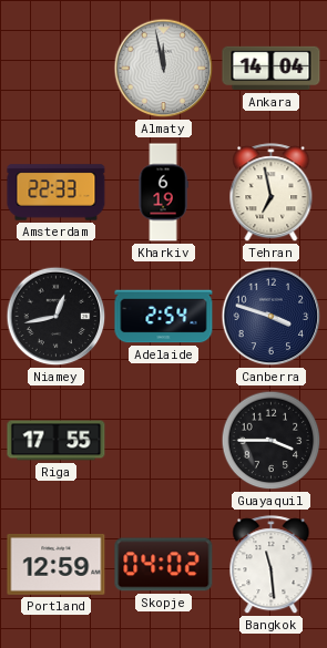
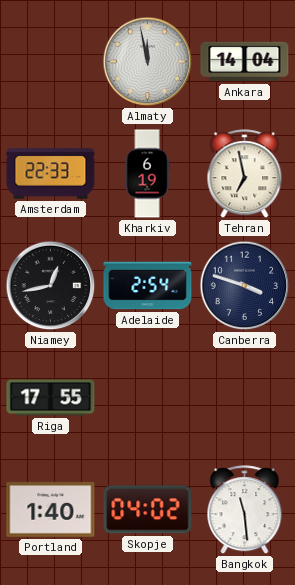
Guayaquil: 3:45 -> none
Portland: 12:59 -> 1:40
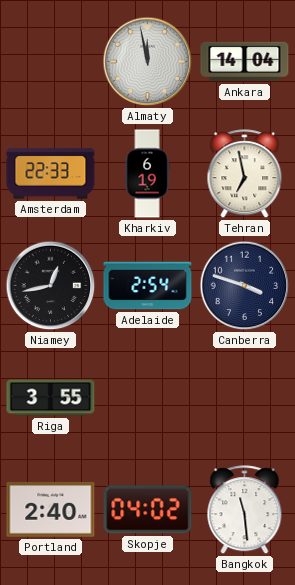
Riga: 17:55 -> 3:55
Portland: 1:40 -> 2:40
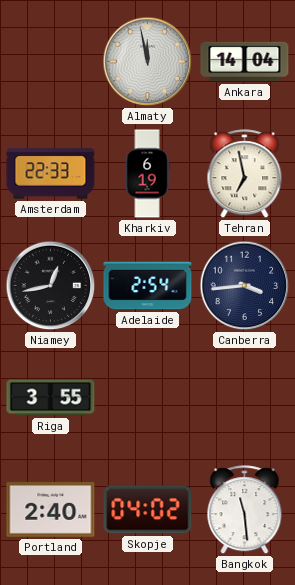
Canberra: 3:48 -> 3:44
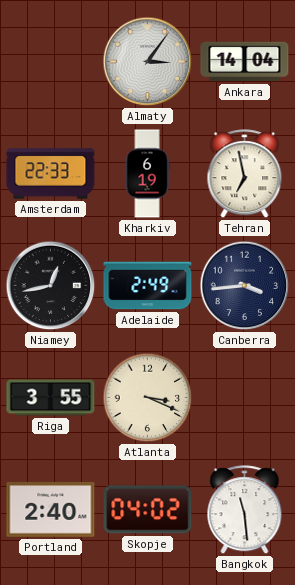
Almaty: 11:58 -> 3:06
Adelaide: 2:54 -> 2:49
Atlanta: none -> 3:19
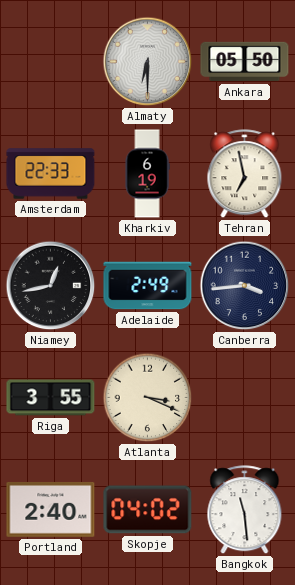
Almaty: 3:06 -> 6:30
Ankara: 14:04 -> 05:50
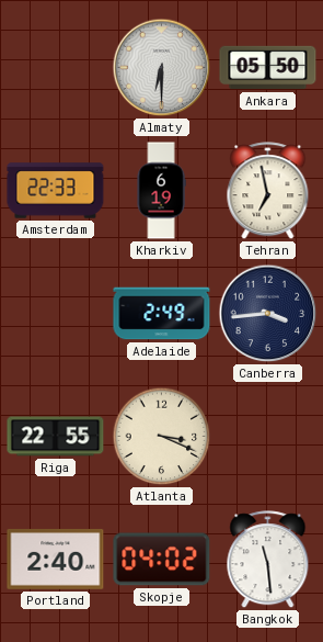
Niamey: 12:43 -> none
Riga: 3:55 -> 22:55
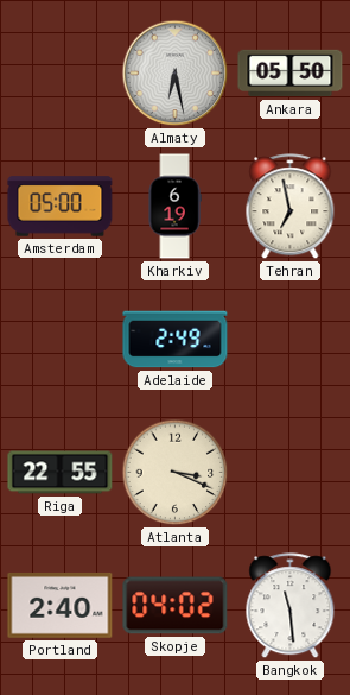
Almaty: 6:30 -> 6:28
Amsterdam: 22:33 -> 05:00
Canberra: 3:44 -> none
